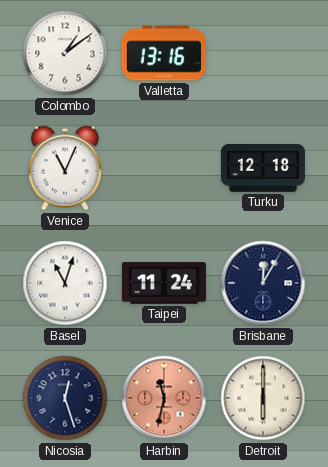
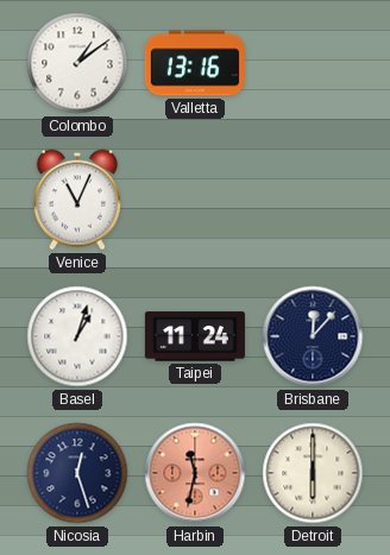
Turku: 12:18 -> none
Basel: 11:03 -> 1:03
Brisbane: 12:05 -> 12:07
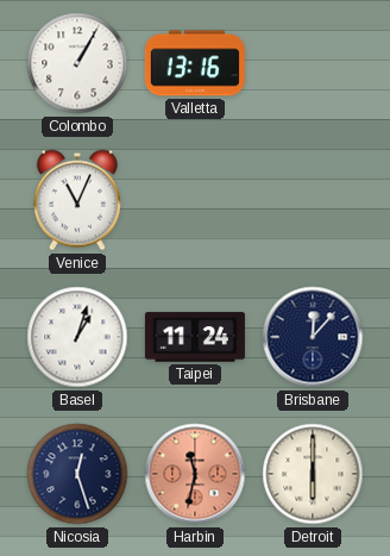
Colombo: 1:09 -> 1:05
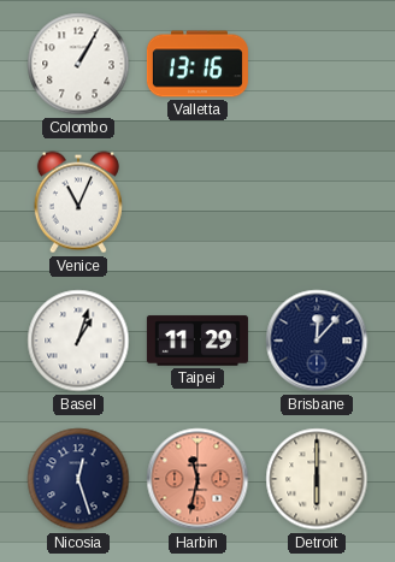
Taipei: 11:24 -> 11:29
